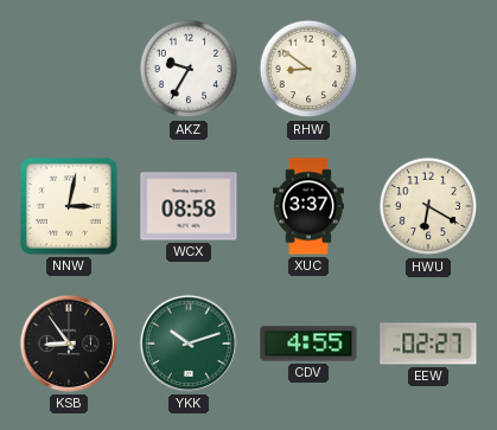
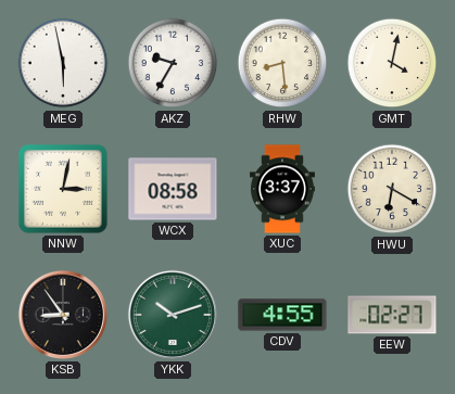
MEG: none -> 5:58
RHW: 8:51 -> 8:29
GMT: none -> 4:02
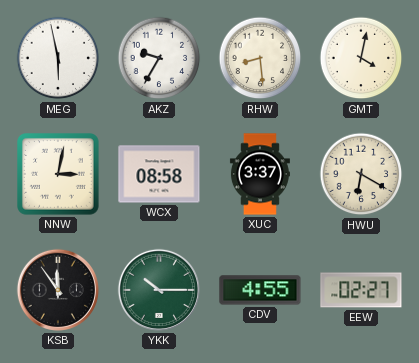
KSB: 8:54 -> 11:54
YKK: 10:12 -> 10:15
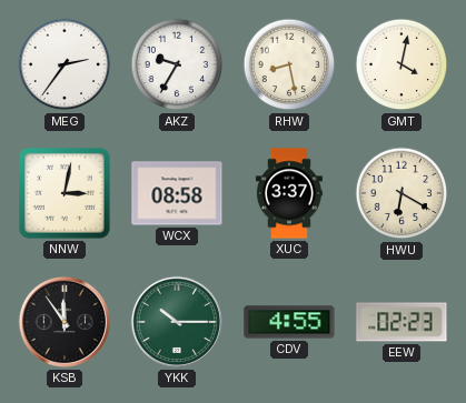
MEG: 5:58 -> 2:36
RHW: 8:29 -> 8:28
EEW: 02:27 -> 02:23
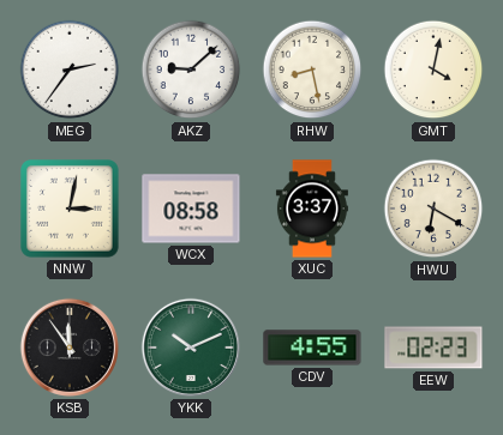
AKZ: 9:35 -> 9:08
YKK: 10:15 -> 10:11
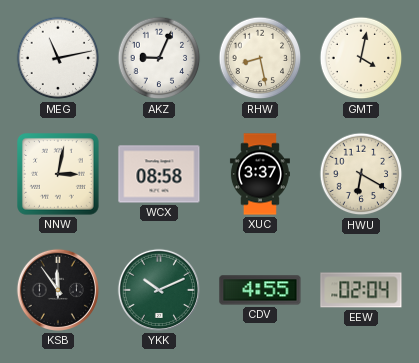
MEG: 2:36 -> 11:13
AKZ: 9:08 -> 9:04
EEW: 02:23 -> 02:04
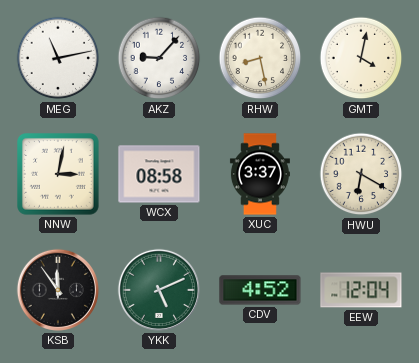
AKZ: 9:04 -> 9:07
YKK: 10:11 -> 5:11
CDV: 4:55 -> 4:52
EEW: 02:04 -> 12:04
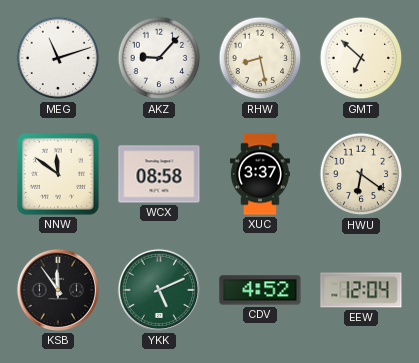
MEG: 11:13 -> 11:12
GMT: 4:02 -> 6:52
NNW: 3:02 -> 11:51
HWU: 6:20 -> 6:21
